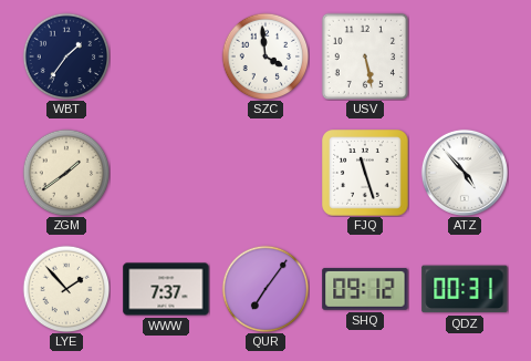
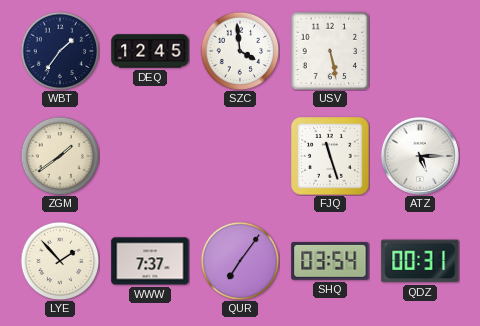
DEQ: none -> 12:45
ATZ: 4:53 -> 5:15
SHQ: 09:12 -> 03:54
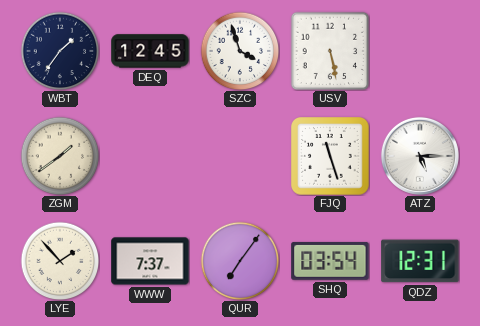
SZC: 3:59 -> 3:57
QDZ: 00:31 -> 12:31
